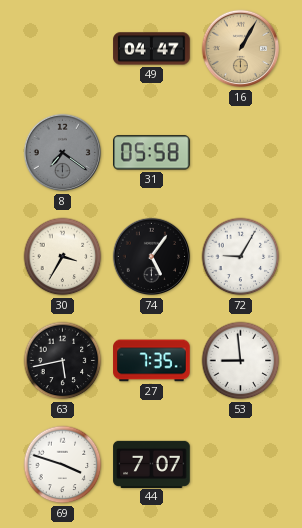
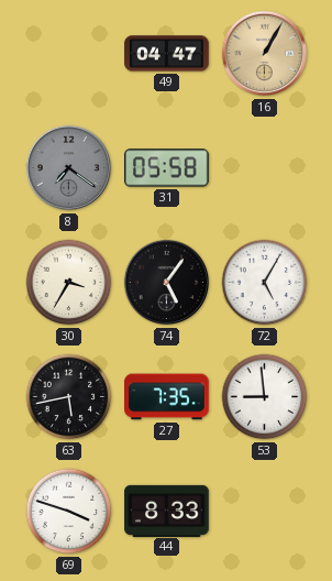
72: 9:05 -> 5:05
44: 7:07 -> 8:33
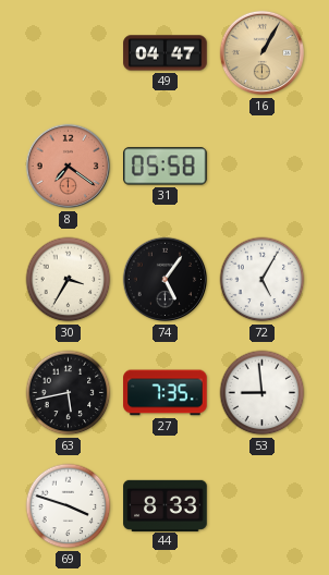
8 dial: grey -> salmon
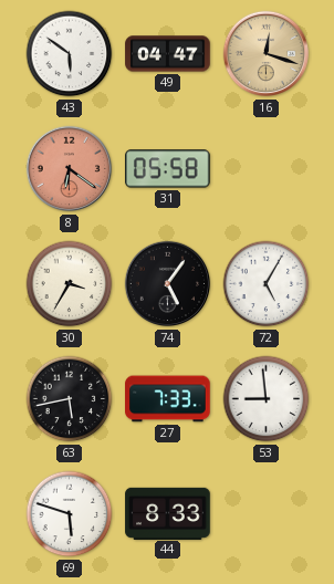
43: none -> 5:51
16: 1:05 -> 12:18
8: 7:21 -> 6:21
27: 7:35 -> 7:33
69: 3:48 -> 5:48
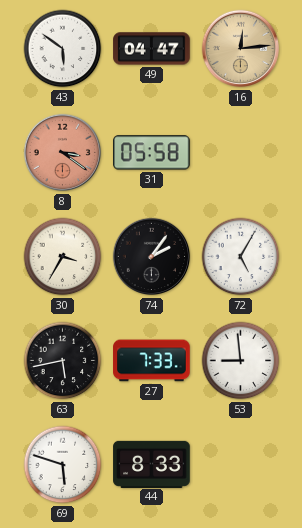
16: 12:18 -> 12:14
8: 6:21 -> 3:21
74: 5:06 -> 2:06
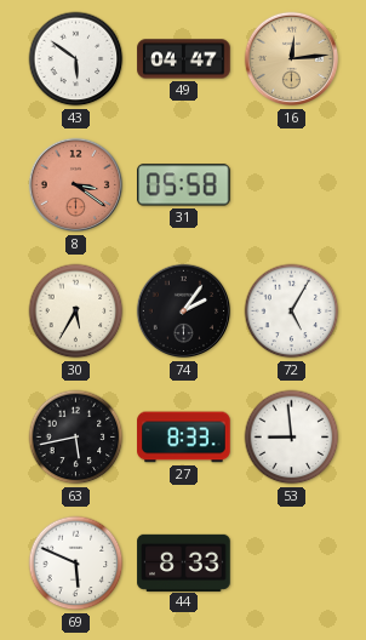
30: 3:35 -> 5:35
27: 7:33 -> 8:33
69: 5:48 -> 5:49
